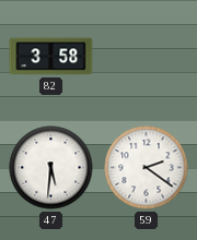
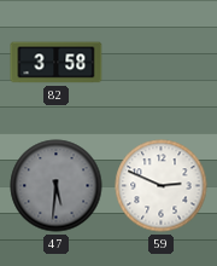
47 dial: white -> grey
59: 2:21 -> 2:49
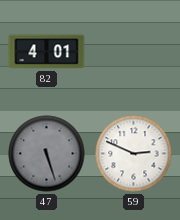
82: 3:58 -> 4:01
47: 5:31 -> 5:27
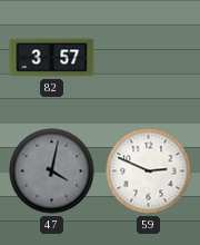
82: 4:01 -> 3:57
47: 5:27 -> 4:02
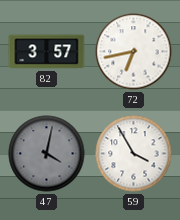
72: none -> 6:43
59: 2:49 -> 3:55
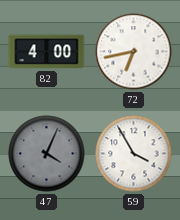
82: 3:57 -> 4:00
47: 4:02 -> 4:04
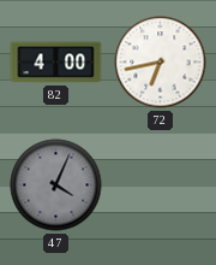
59: 3:55 -> none
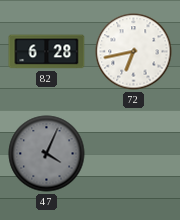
82: 4:00 -> 6:28
